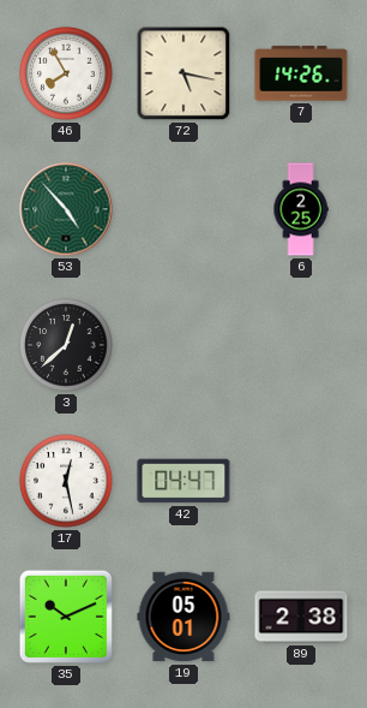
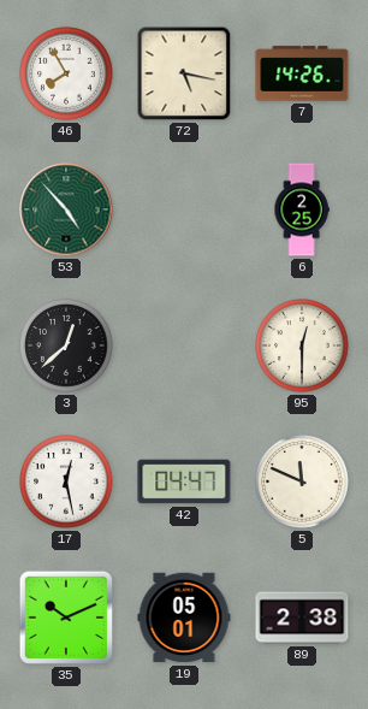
95: none -> 12:30
5: none -> 11:49
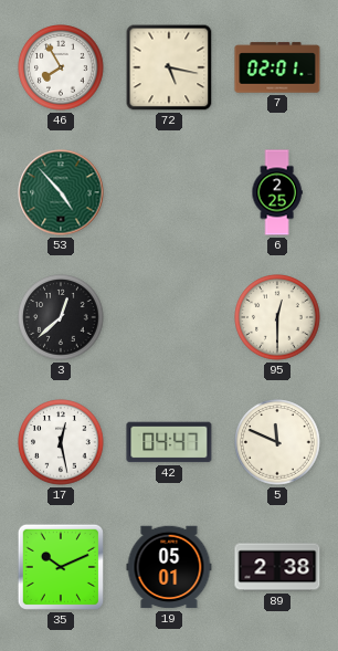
7: 14:26 -> 02:01
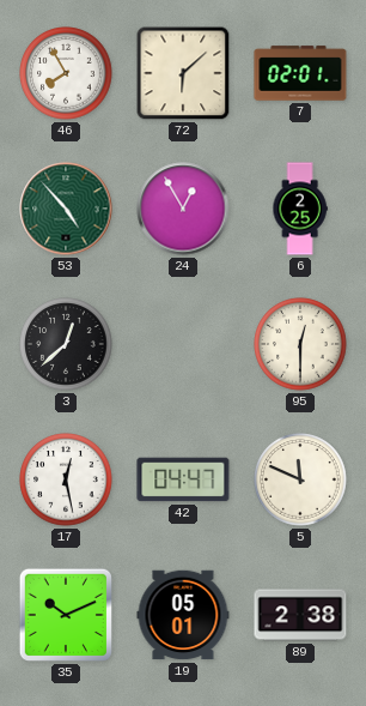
72: 5:17 -> 6:08
24: none -> 12:55
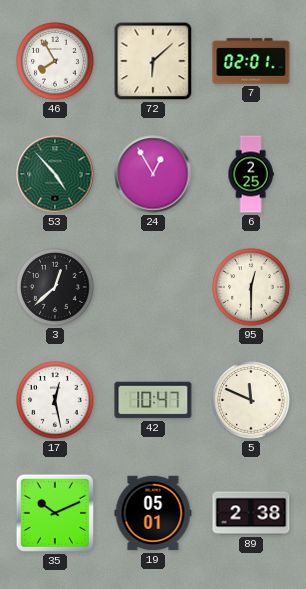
42: 04:47 -> 10:47
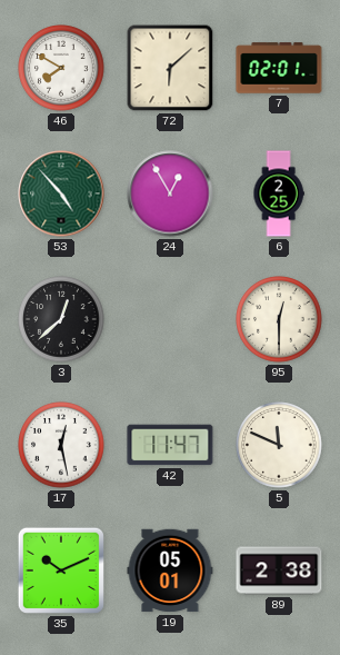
46: 7:55 -> 7:50
42: 10:47 -> 11:47
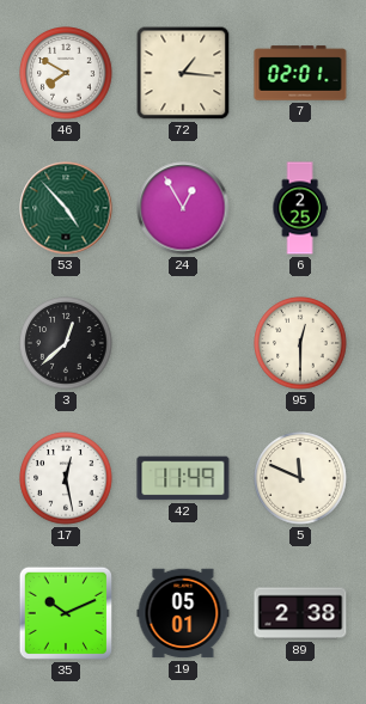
72: 6:08 -> 1:16
42: 11:47 -> 11:49
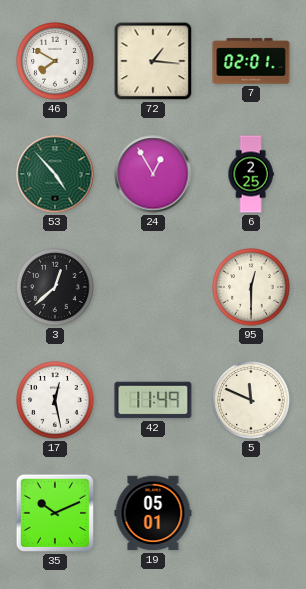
89: 2:38 -> none
